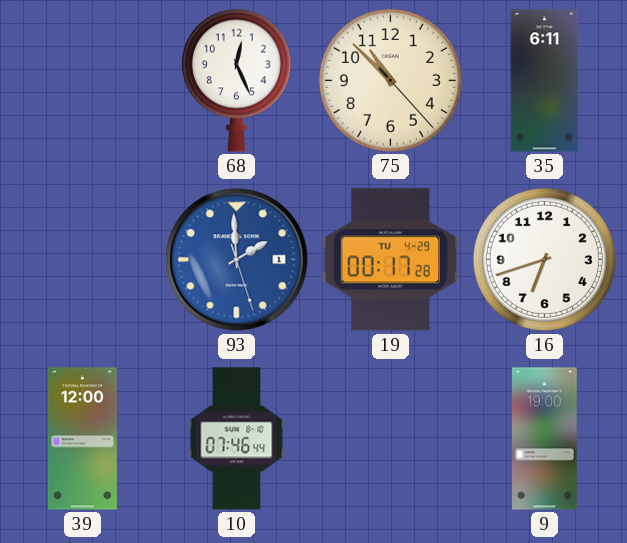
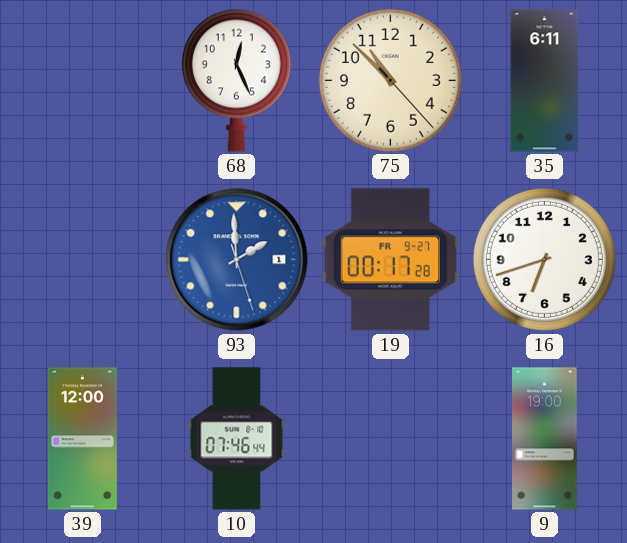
19 date: TU 4-29 -> FR 9-27
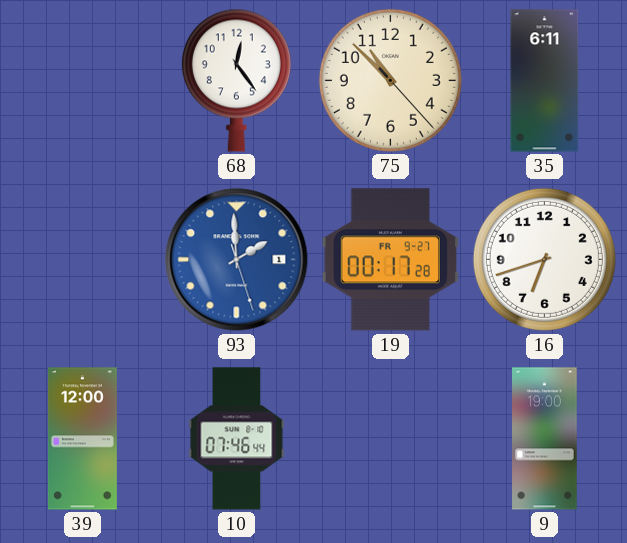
68: 12:26 -> 12:24
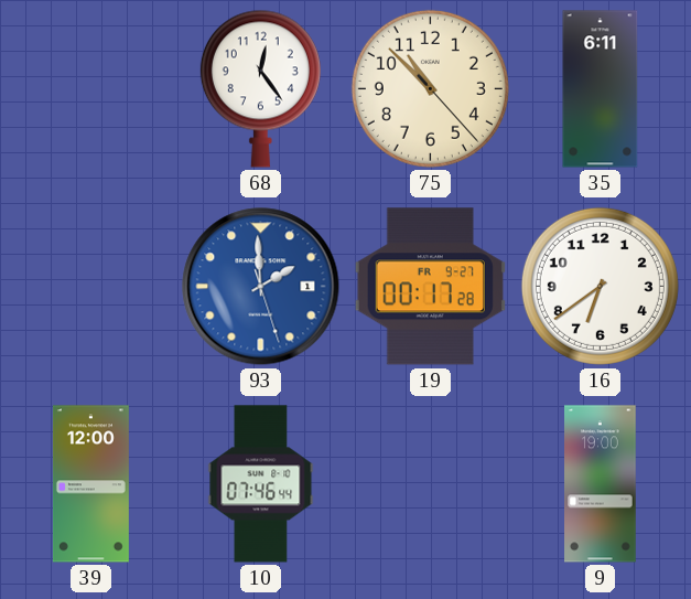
16: 6:42 -> 6:39
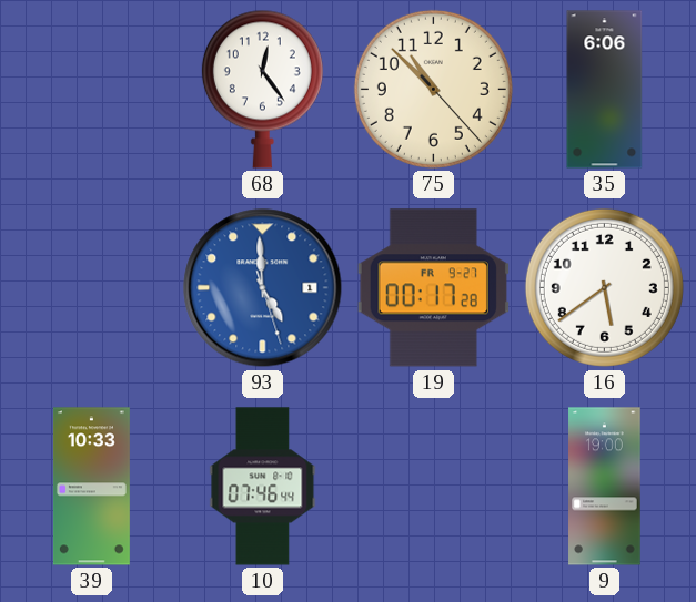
35: 6:11 -> 6:06
93: 1:59 -> 4:59
16: 6:39 -> 5:39
39: 12:00 -> 10:33
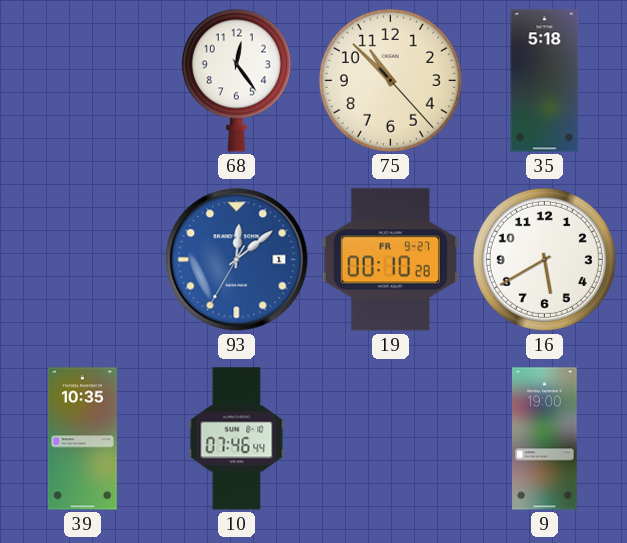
35: 6:06 -> 5:18
93: 4:59 -> 12:08
19: 00:17 -> 00:10
16: 5:39 -> 5:40
39: 10:33 -> 10:35
